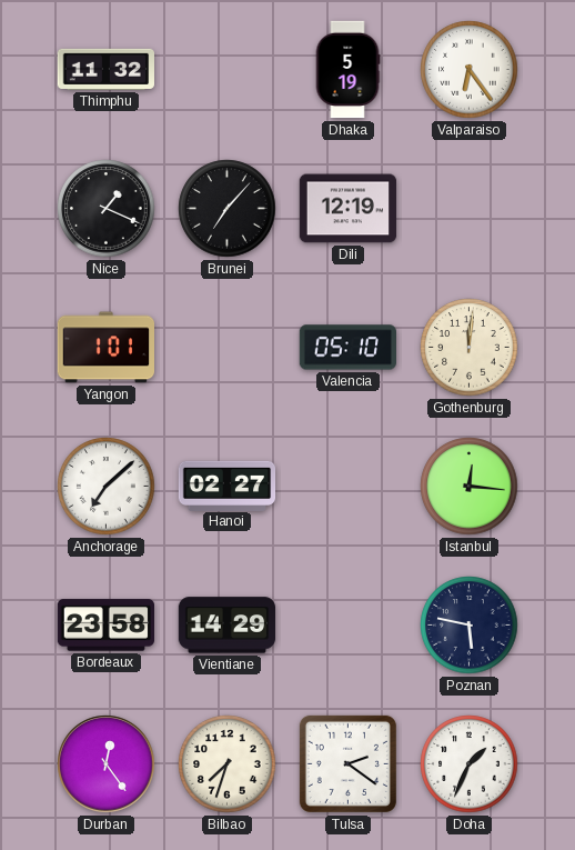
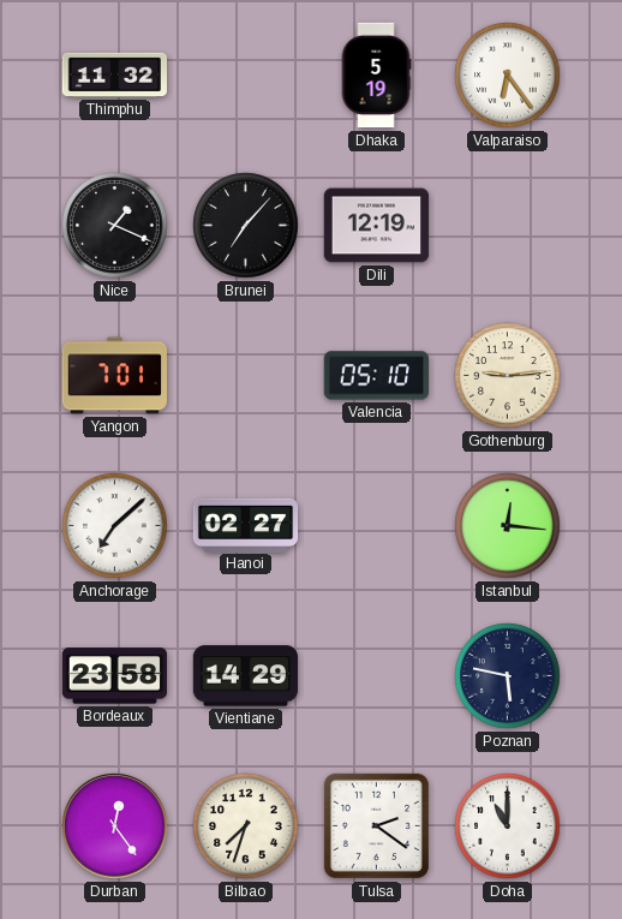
Yangon: 1:01 -> 7:01
Gothenburg: 12:01 -> 9:14
Doha: 1:34 -> 11:00
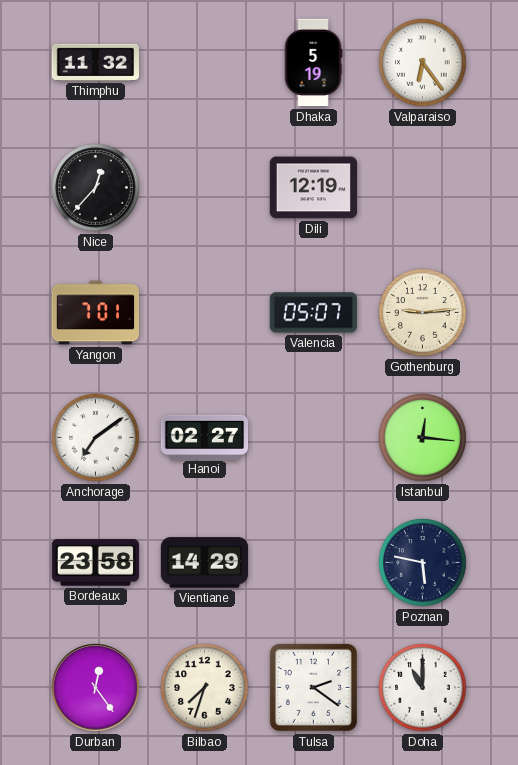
Nice: 1:19 -> 12:37
Brunei: 7:07 -> none
Valencia: 05:10 -> 05:07
Anchorage: 7:08 -> 7:09
